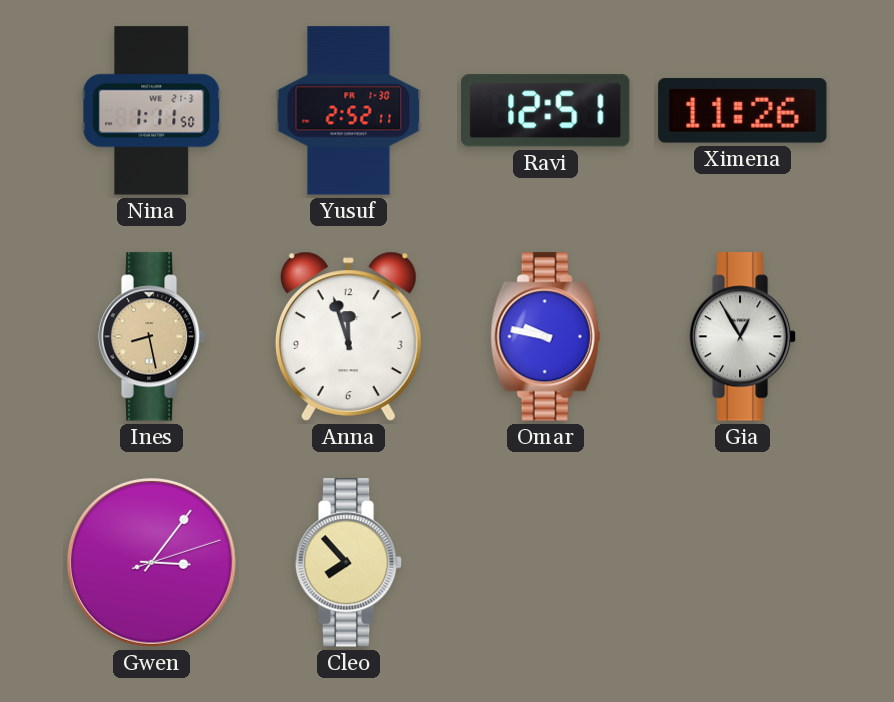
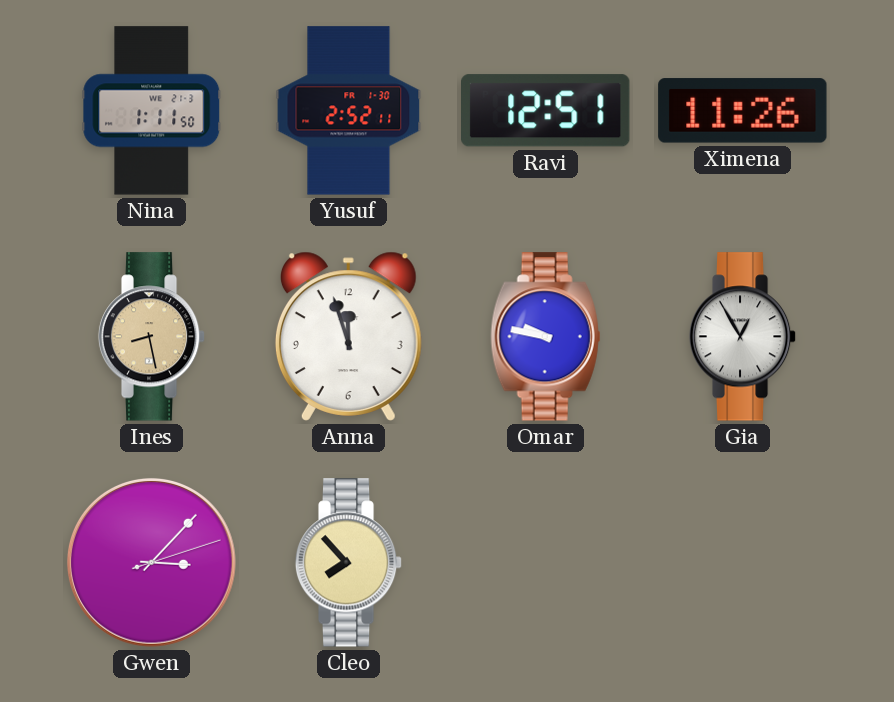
Gwen: 3:06 -> 3:07
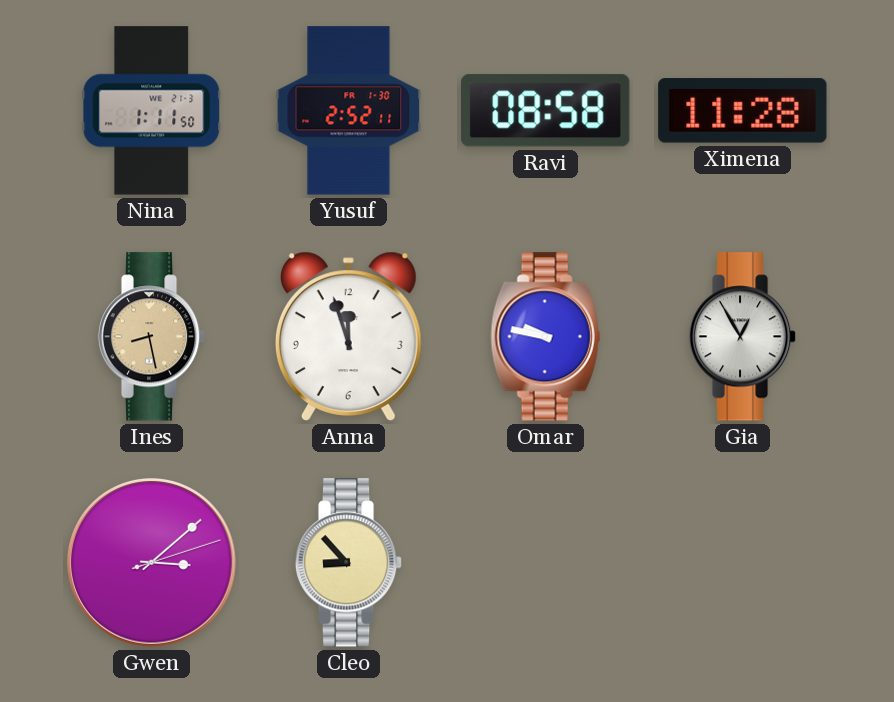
Ravi: 12:51 -> 08:58
Ximena: 11:26 -> 11:28
Gwen: 3:07 -> 3:08
Cleo: 7:53 -> 8:53
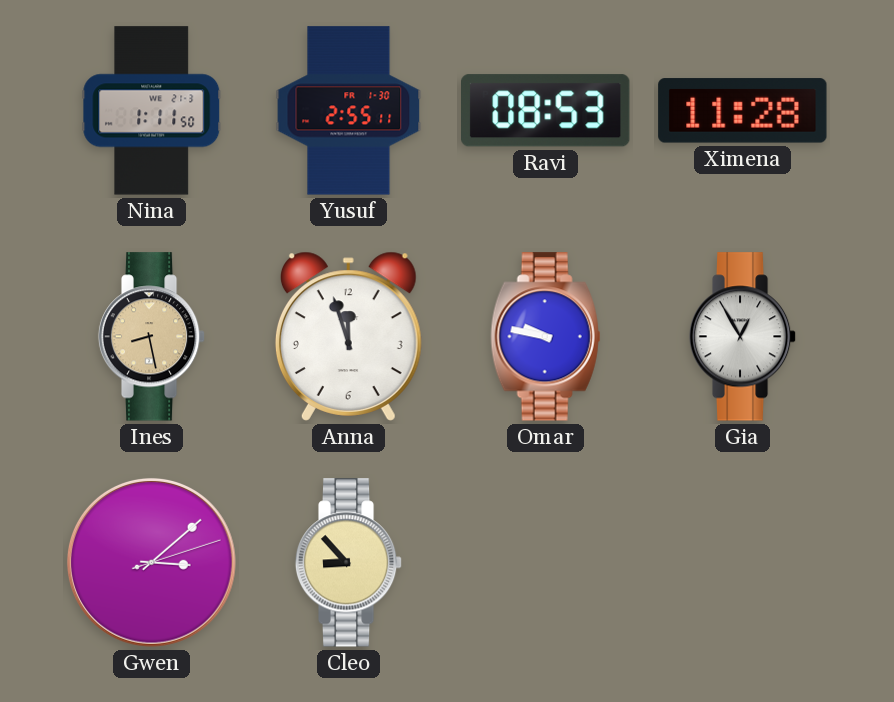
Yusuf: 2:52 -> 2:55
Ravi: 08:58 -> 08:53
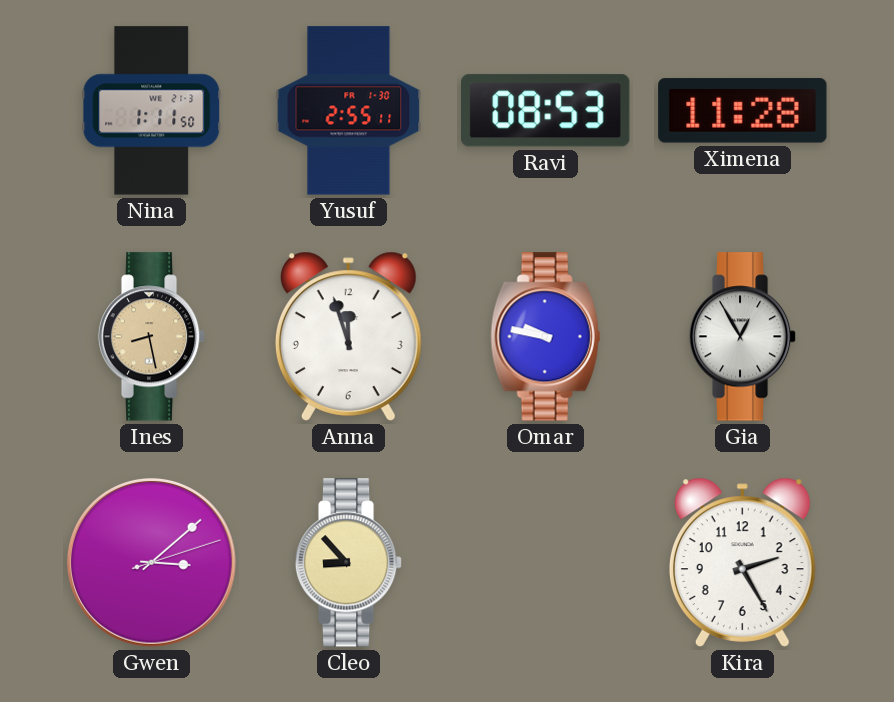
Kira: none -> 2:25
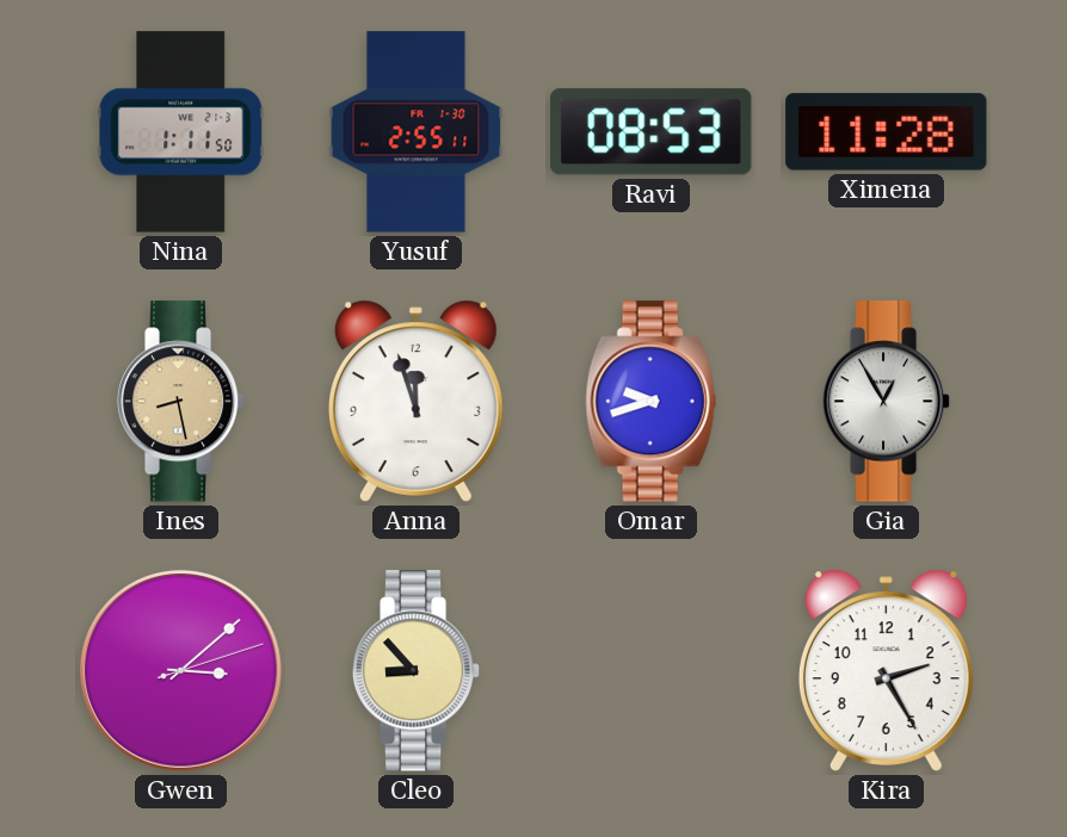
Omar: 9:47 -> 9:42
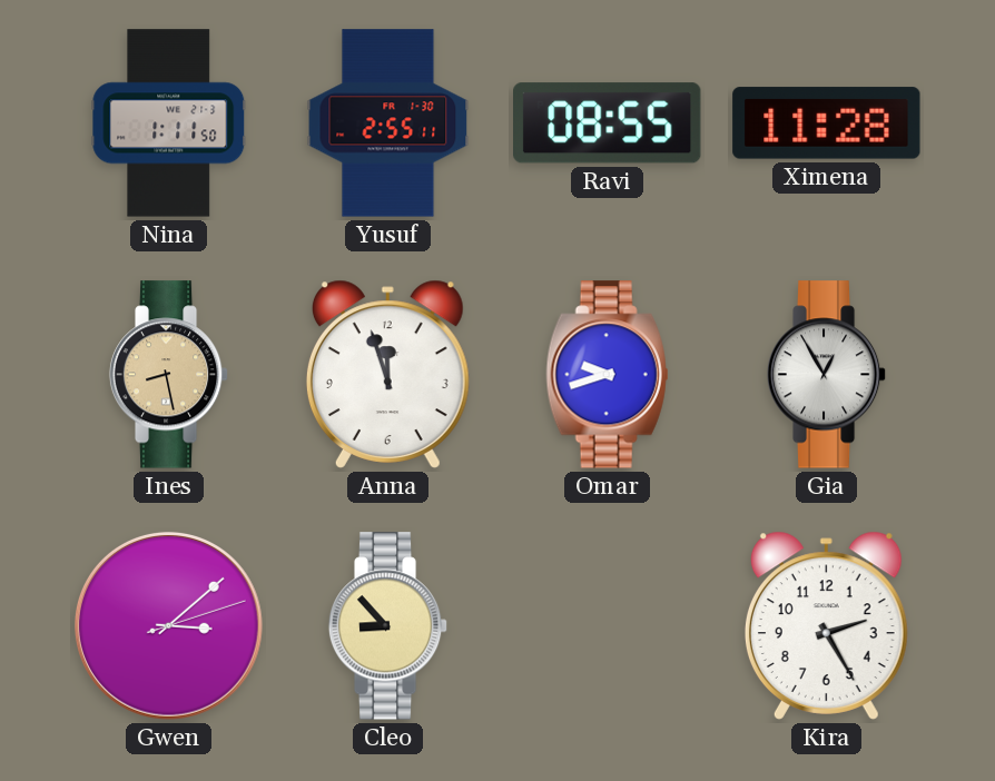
Ravi: 08:53 -> 08:55
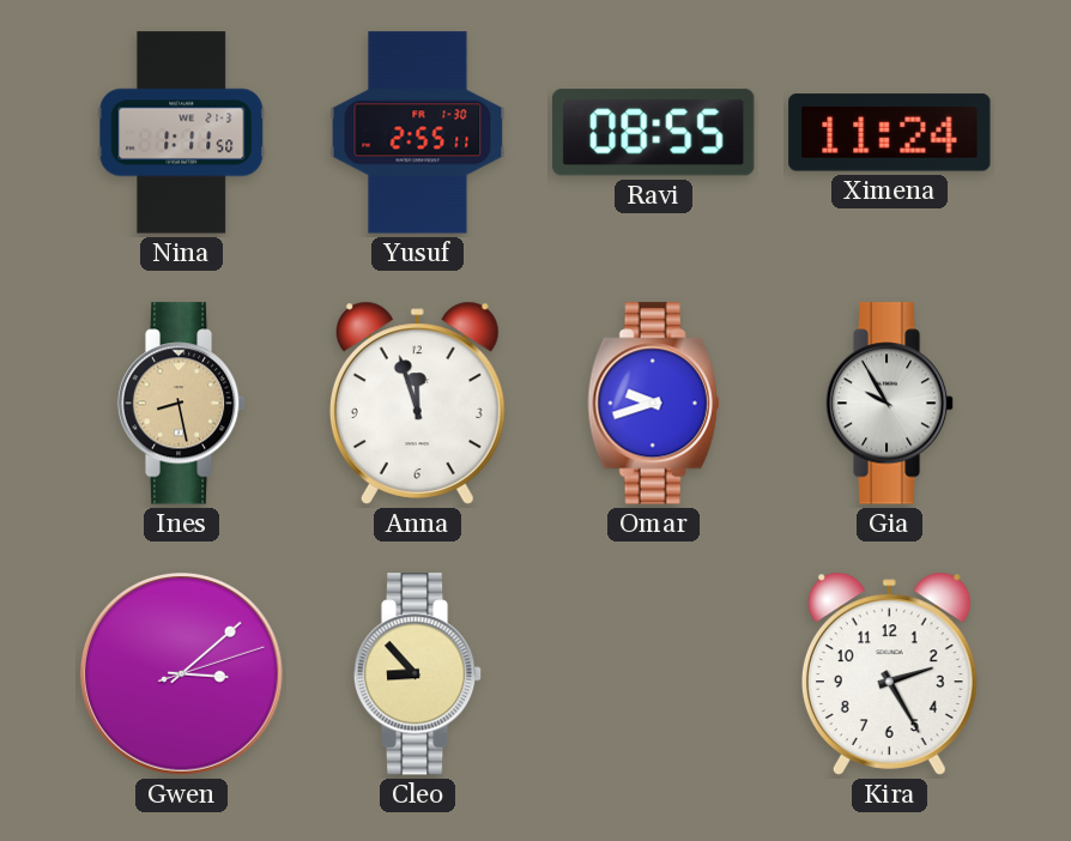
Ximena: 11:28 -> 11:24
Gia: 12:55 -> 9:55
